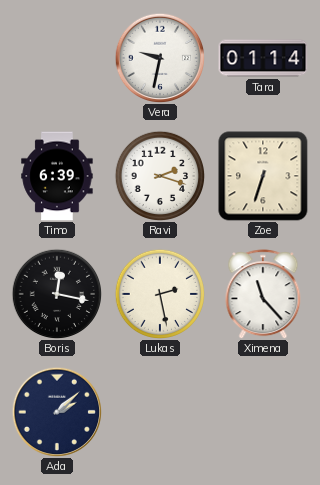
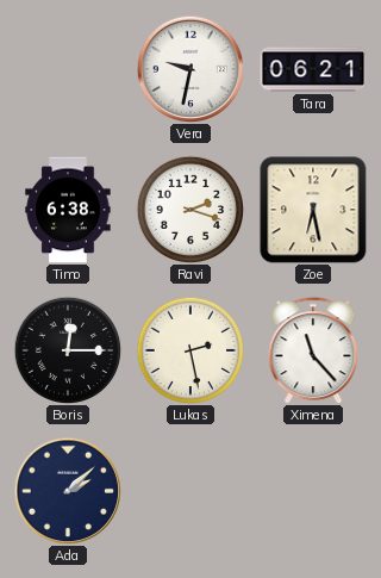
Tara: 01:14 -> 06:21
Timo: 6:39 -> 6:38
Zoe: 6:33 -> 6:28
Boris: 12:17 -> 12:15
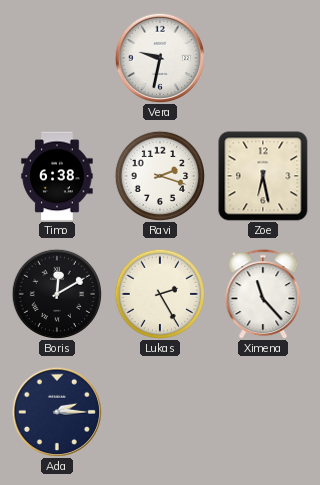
Tara: 06:21 -> none
Boris: 12:15 -> 12:10
Lukas: 2:28 -> 2:25
Ada: 2:08 -> 2:15
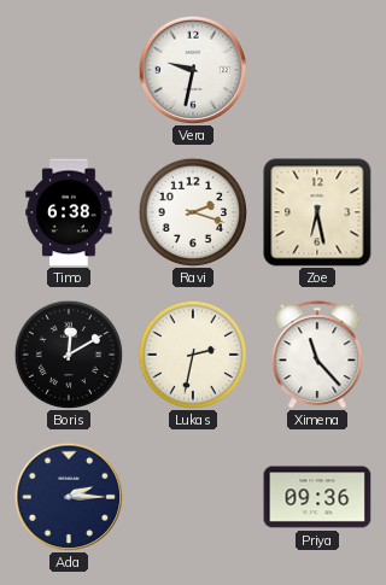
Lukas: 2:25 -> 2:32
Priya: none -> 09:36
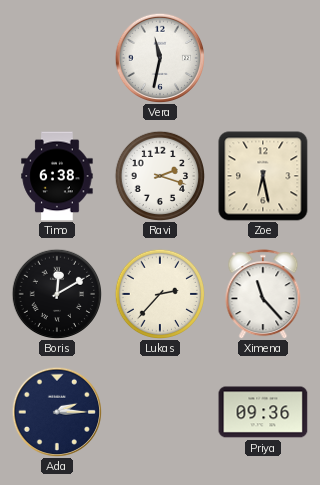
Vera: 9:32 -> 11:32
Lukas: 2:32 -> 2:37
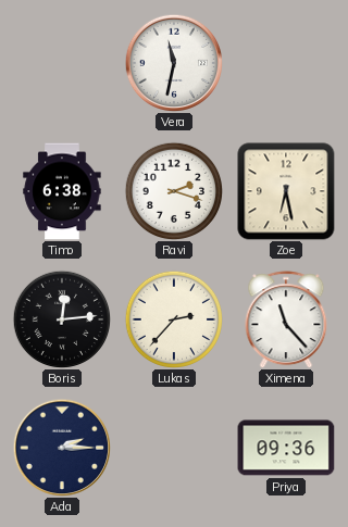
Boris: 12:10 -> 12:14
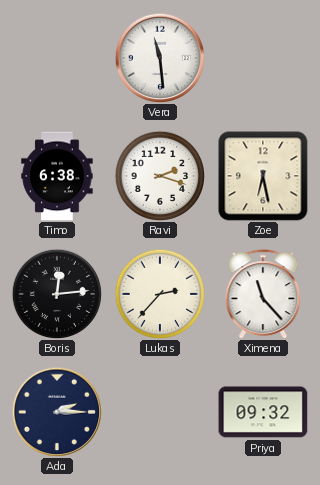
Vera: 11:32 -> 11:29
Priya: 09:36 -> 09:32
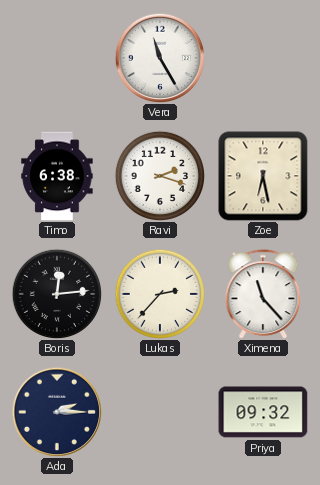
Vera: 11:29 -> 11:25
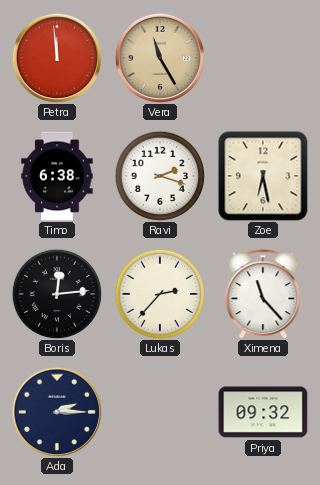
Petra: none -> 11:59
Vera dial: white -> champagne
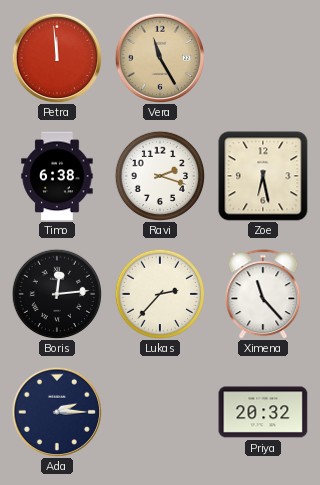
Priya: 09:32 -> 20:32
